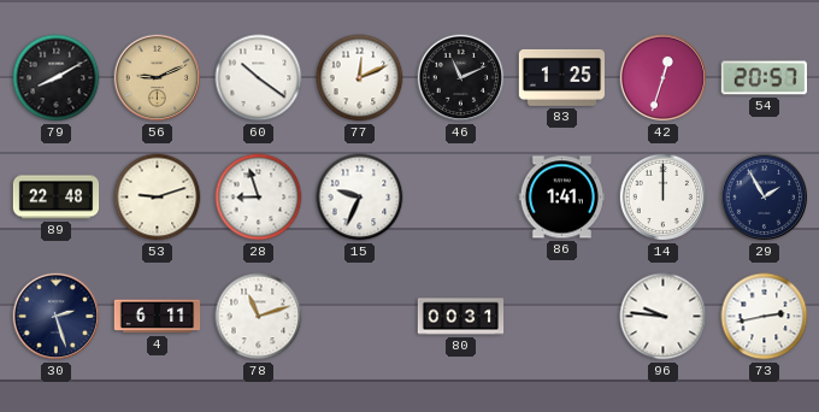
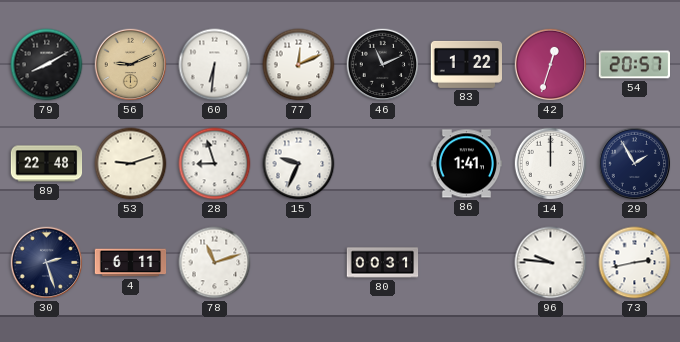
60: 10:21 -> 6:31
83: 1:25 -> 1:22
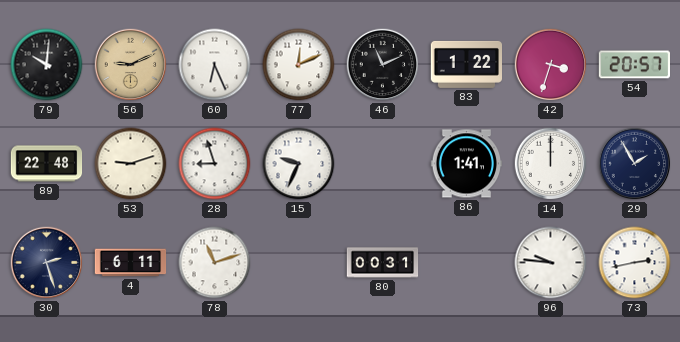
79: 8:10 -> 10:01
60: 6:31 -> 6:26
42: 12:33 -> 3:33
